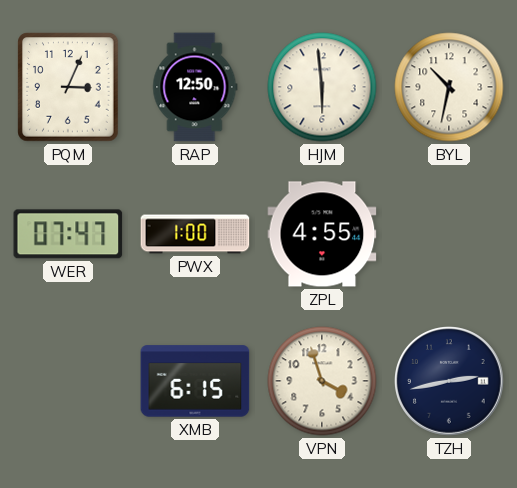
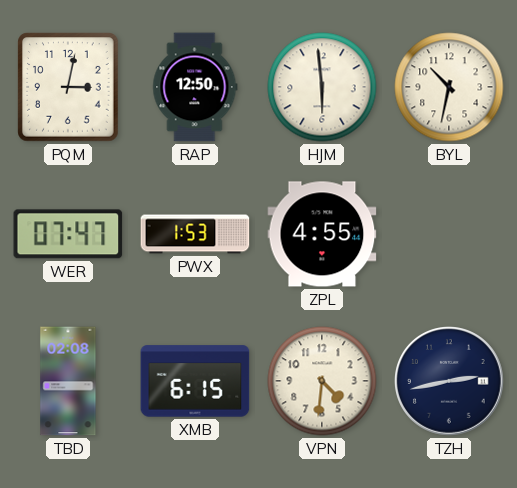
PQM: 3:04 -> 3:02
PWX: 1:00 -> 1:53
TBD: none -> 02:08
VPN: 3:57 -> 4:31
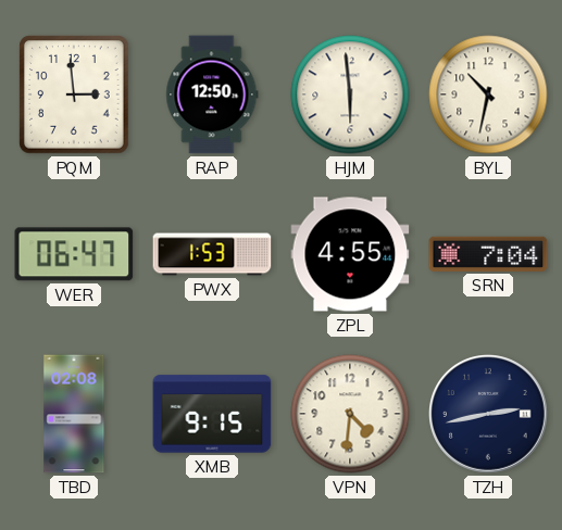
PQM: 3:02 -> 2:59
WER: 07:47 -> 06:47
SRN: none -> 7:04
XMB: 6:15 -> 9:15
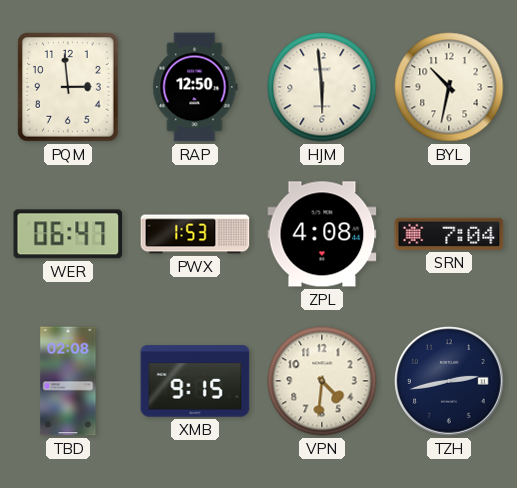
ZPL: 4:55 -> 4:08
